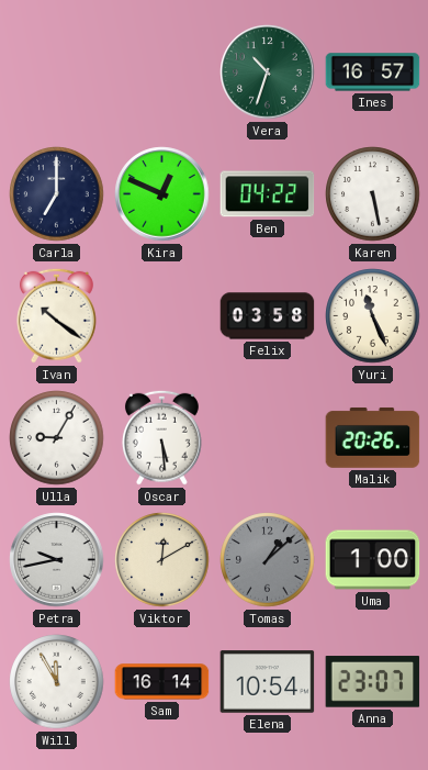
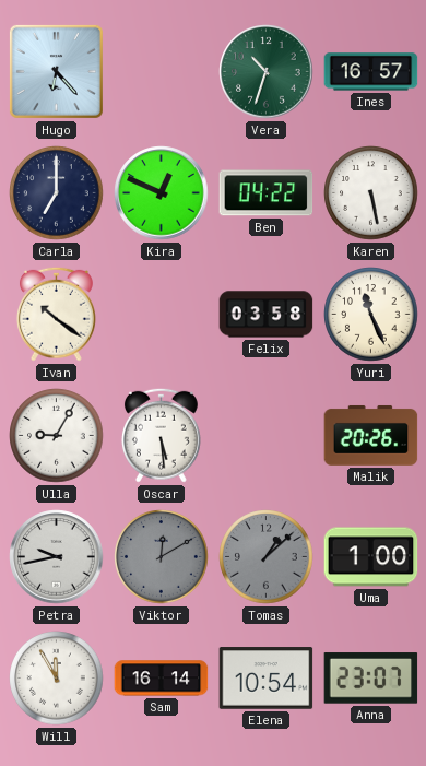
Hugo: none -> 6:23
Viktor dial: cream -> grey
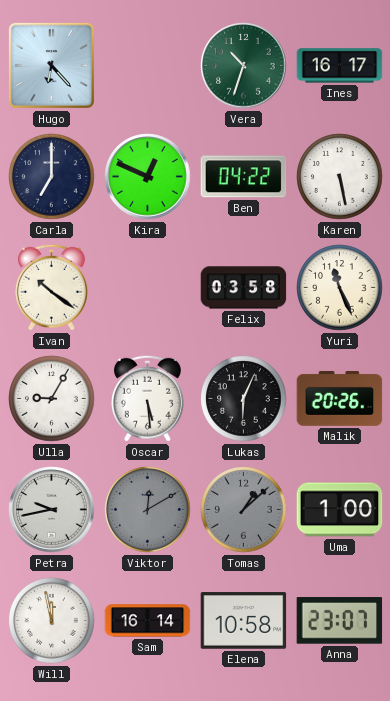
Ines: 16:57 -> 16:17
Lukas: none -> 6:04
Will: 11:55 -> 11:58
Elena: 10:54 -> 10:58
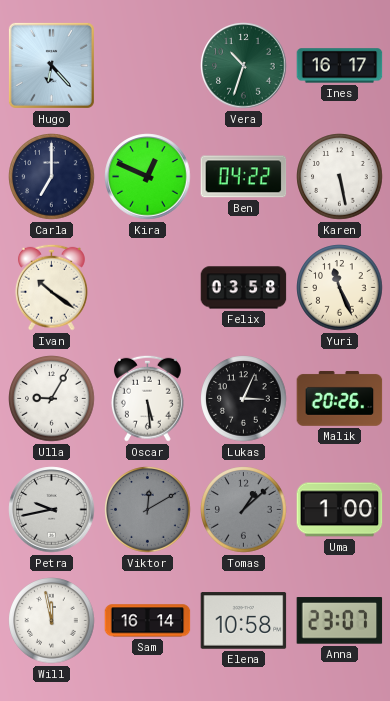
Lukas: 6:04 -> 3:04
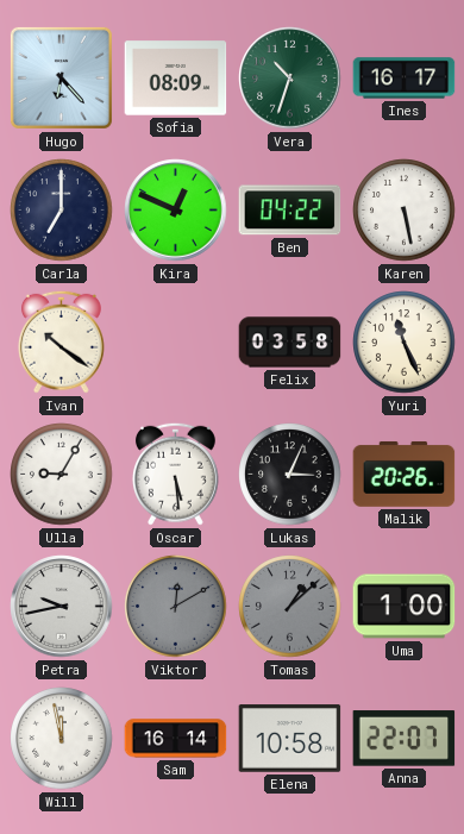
Sofia: none -> 08:09
Anna: 23:07 -> 22:07
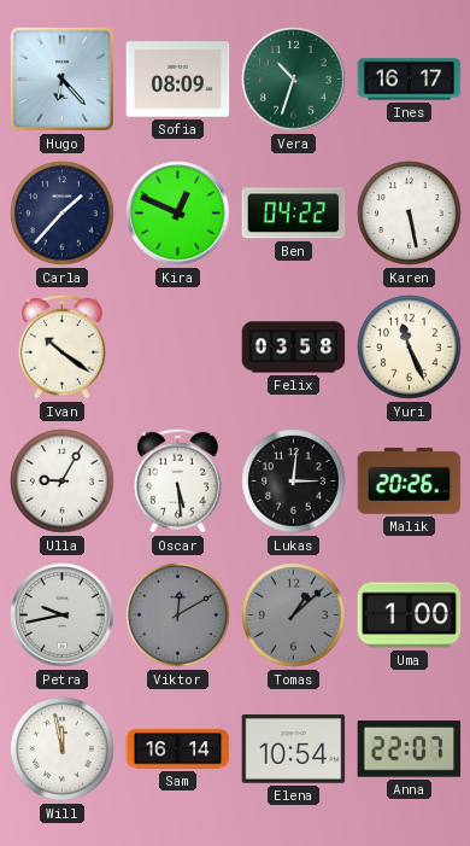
Carla: 7:00 -> 1:37
Lukas: 3:04 -> 3:01
Elena: 10:58 -> 10:54
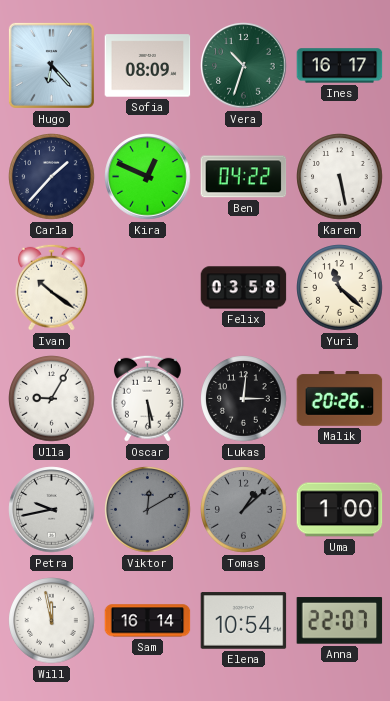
Yuri: 11:26 -> 11:22
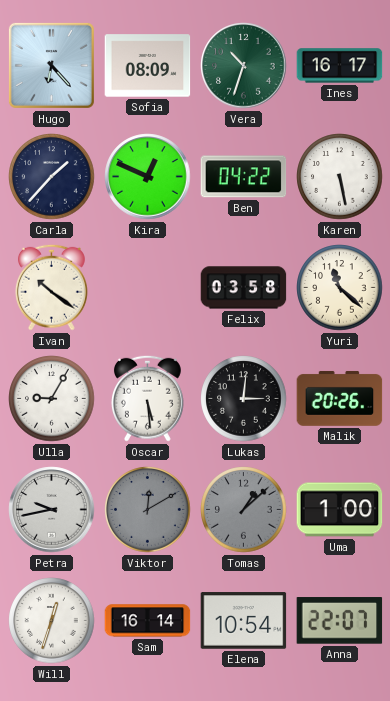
Will: 11:58 -> 12:33
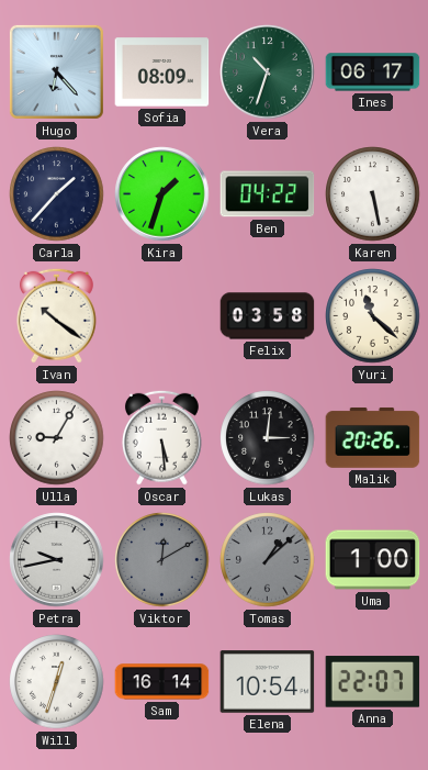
Ines: 16:17 -> 06:17
Kira: 12:49 -> 1:33
